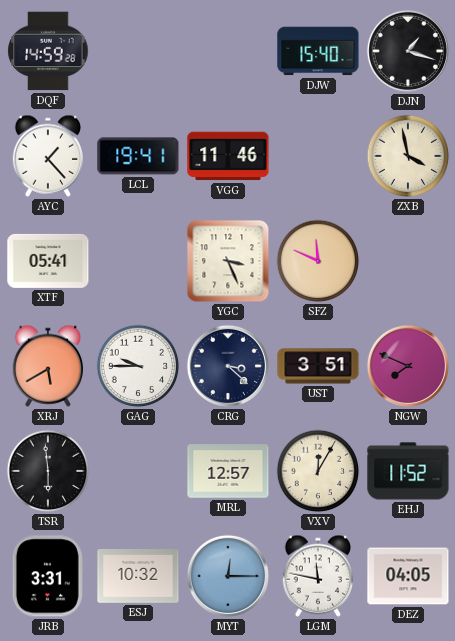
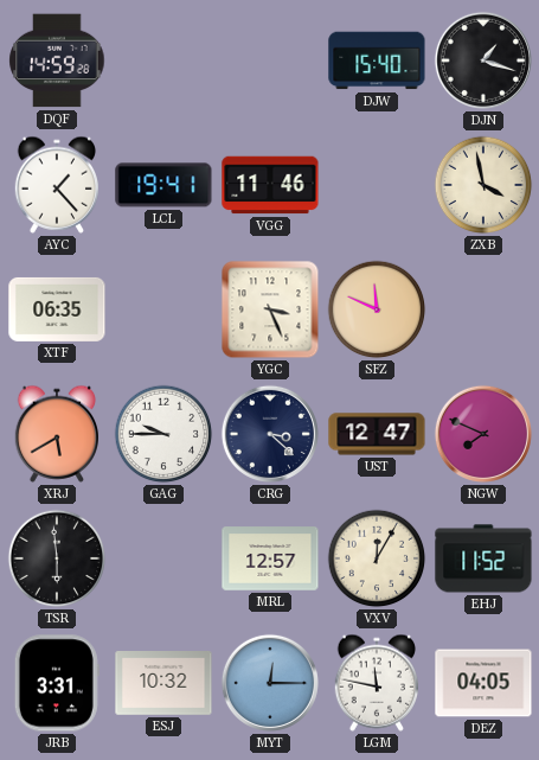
XTF: 05:41 -> 06:35
UST: 3:51 -> 12:47
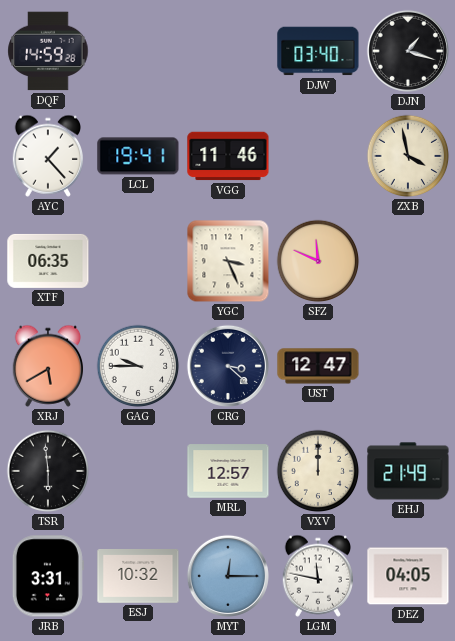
DJW: 15:40 -> 03:40
NGW: 7:49 -> none
VXV: 12:05 -> 12:00
EHJ: 11:52 -> 21:49
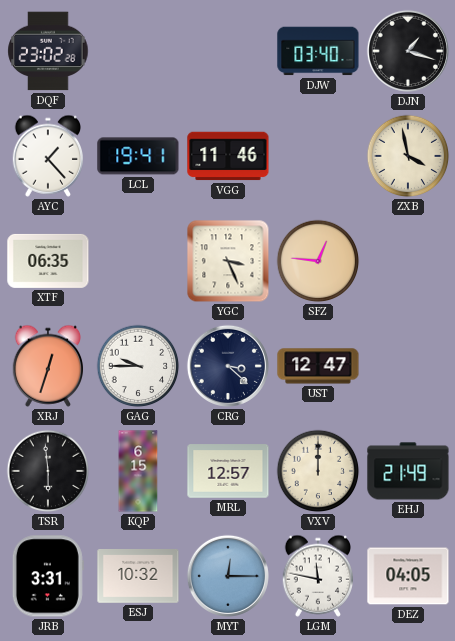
DQF: 14:59 -> 23:02
SFZ: 11:49 -> 12:46
XRJ: 5:40 -> 12:33
KQP: none -> 6:15
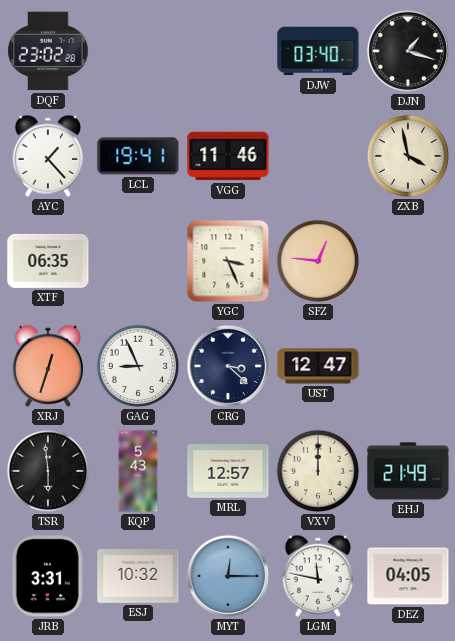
GAG: 9:45 -> 8:56
KQP: 6:15 -> 5:43
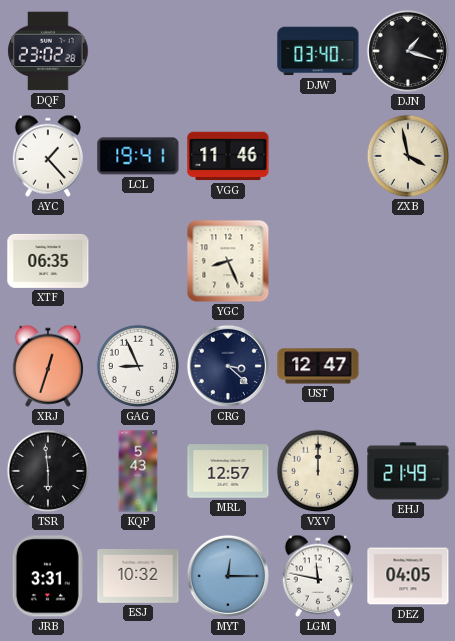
YGC: 3:26 -> 8:26
SFZ: 12:46 -> none
